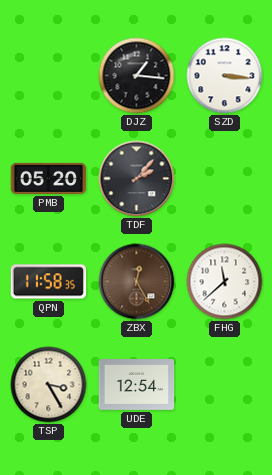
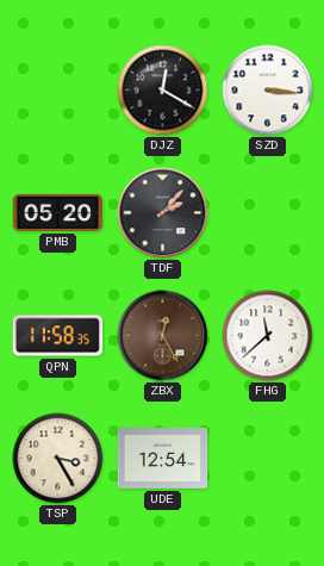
DJZ: 1:16 -> 12:20
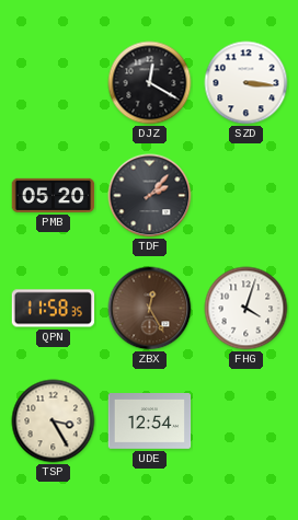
FHG: 11:38 -> 4:03
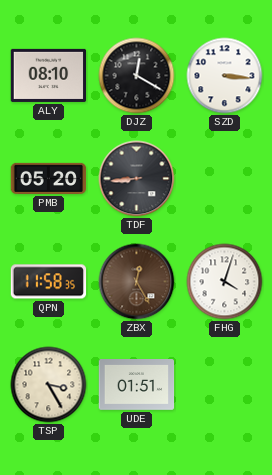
ALY: none -> 08:10
TDF: 2:07 -> 8:44
UDE: 12:54 -> 01:51
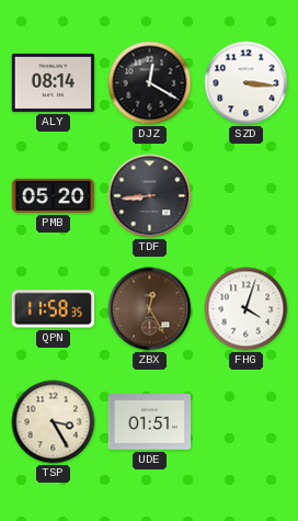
ALY: 08:10 -> 08:14
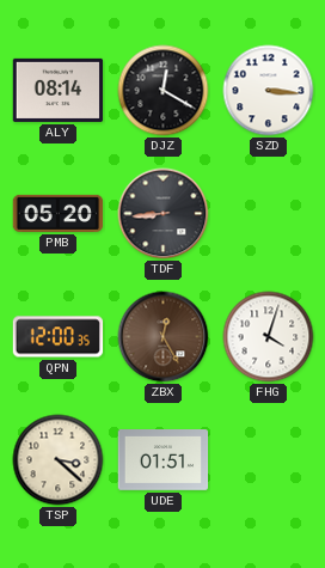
QPN: 11:58 -> 12:00
TSP: 3:25 -> 3:22
